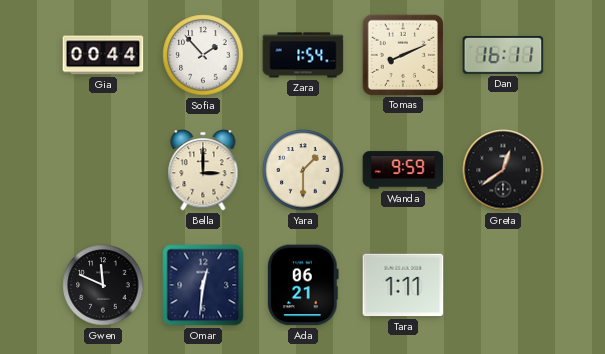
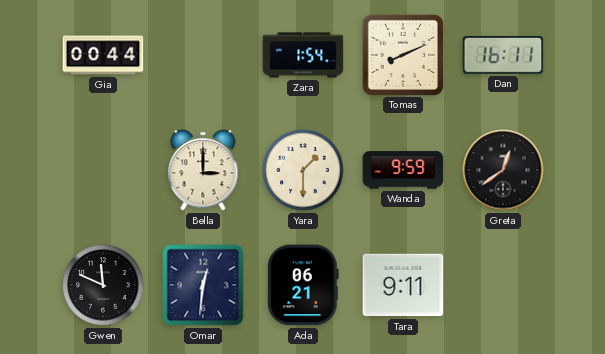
Sofia: 1:53 -> none
Tara: 1:11 -> 9:11
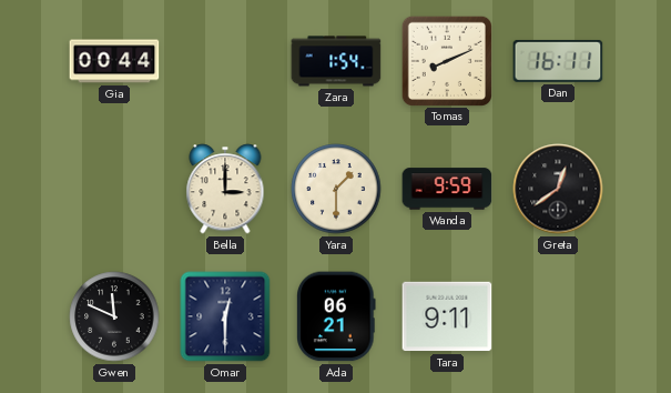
Omar: 12:31 -> 12:30
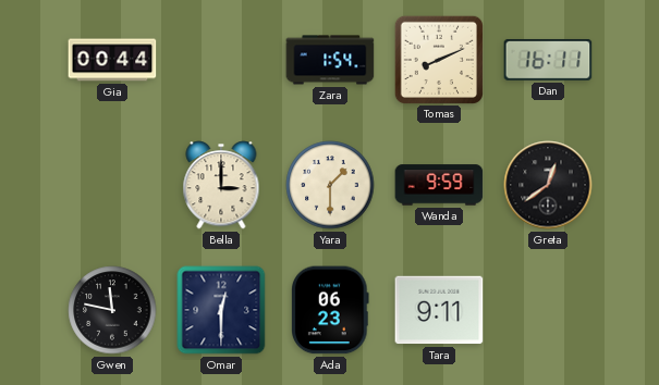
Gwen: 11:49 -> 11:47
Ada: 06:21 -> 06:23
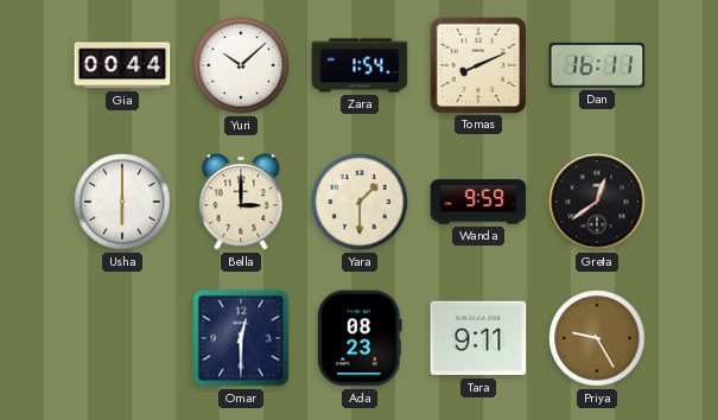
Yuri: none -> 10:08
Usha: none -> 6:00
Gwen: 11:47 -> none
Ada: 06:23 -> 08:23
Priya: none -> 9:25
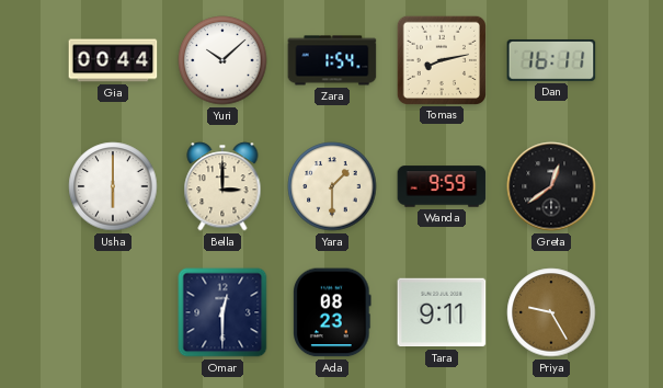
Tomas: 8:11 -> 8:13
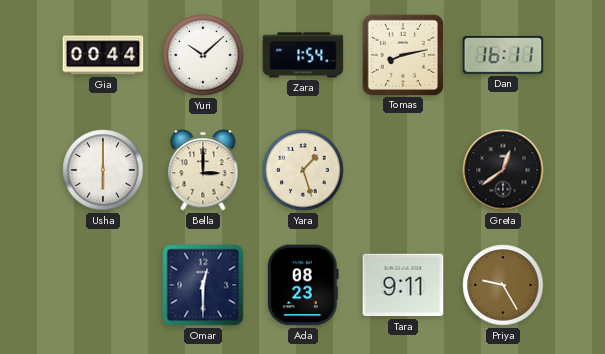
Yara: 1:30 -> 1:27
Wanda: 9:59 -> none
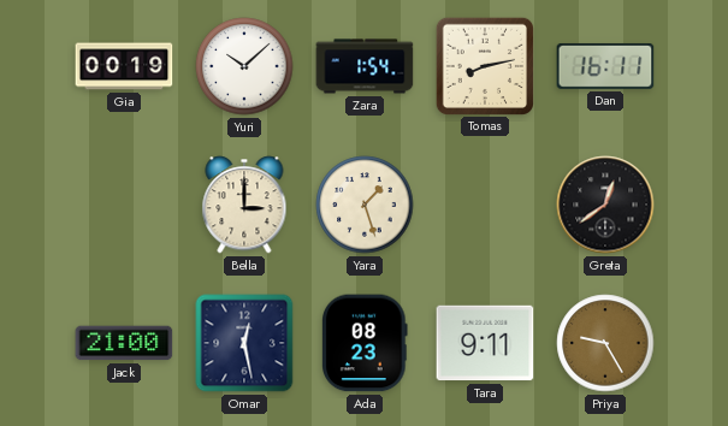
Gia: 00:44 -> 00:19
Usha: 6:00 -> none
Jack: none -> 21:00
Omar: 12:30 -> 12:28
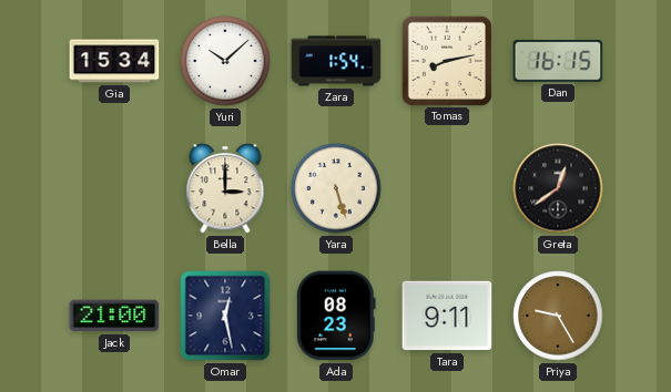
Gia: 00:19 -> 15:34
Dan: 16:11 -> 16:15
Yara: 1:27 -> 5:27
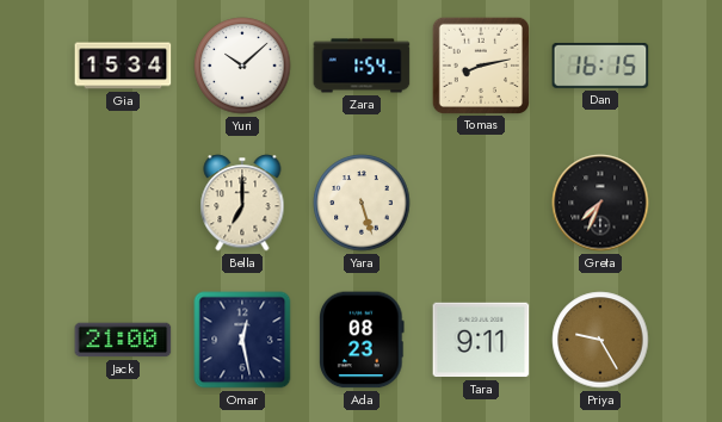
Bella: 3:00 -> 7:00
Greta: 12:39 -> 7:34
